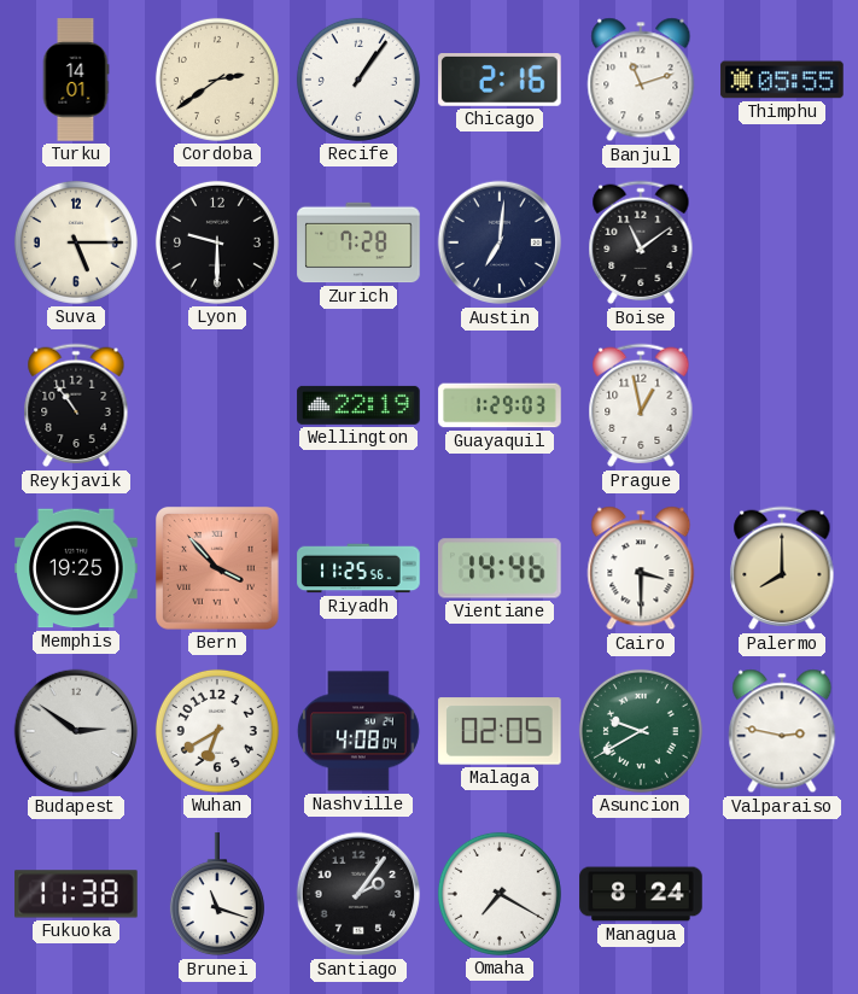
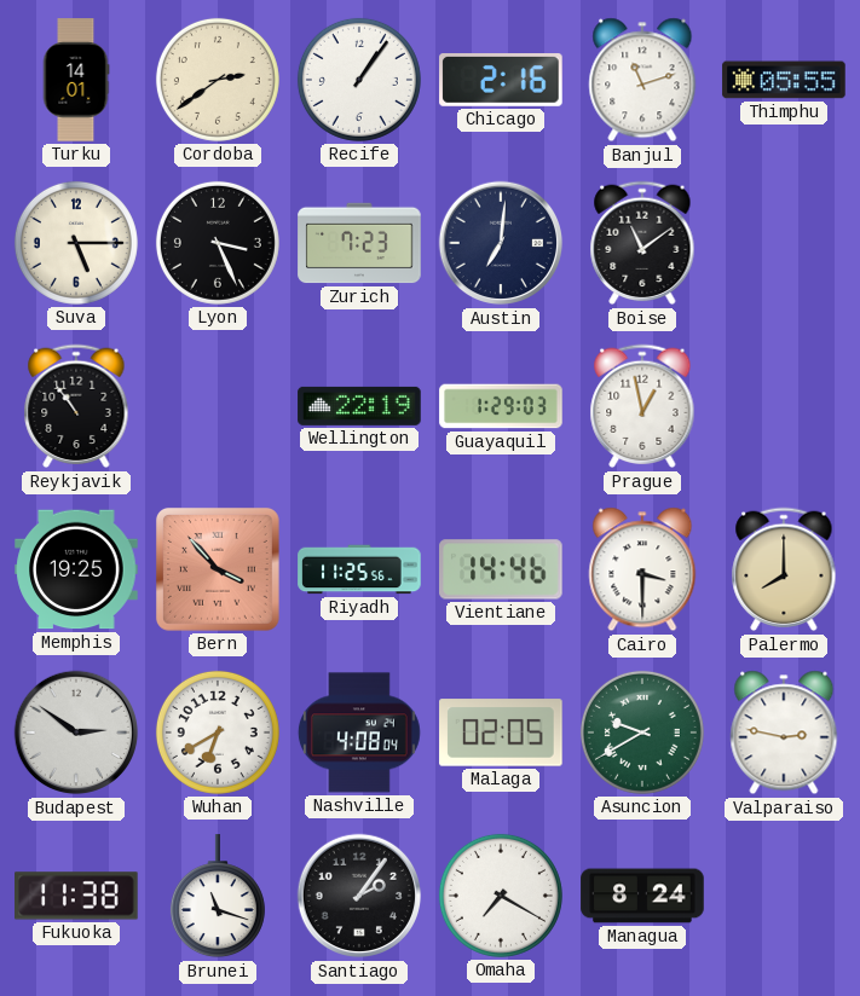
Lyon: 9:30 -> 3:26
Zurich: 7:28 -> 7:23
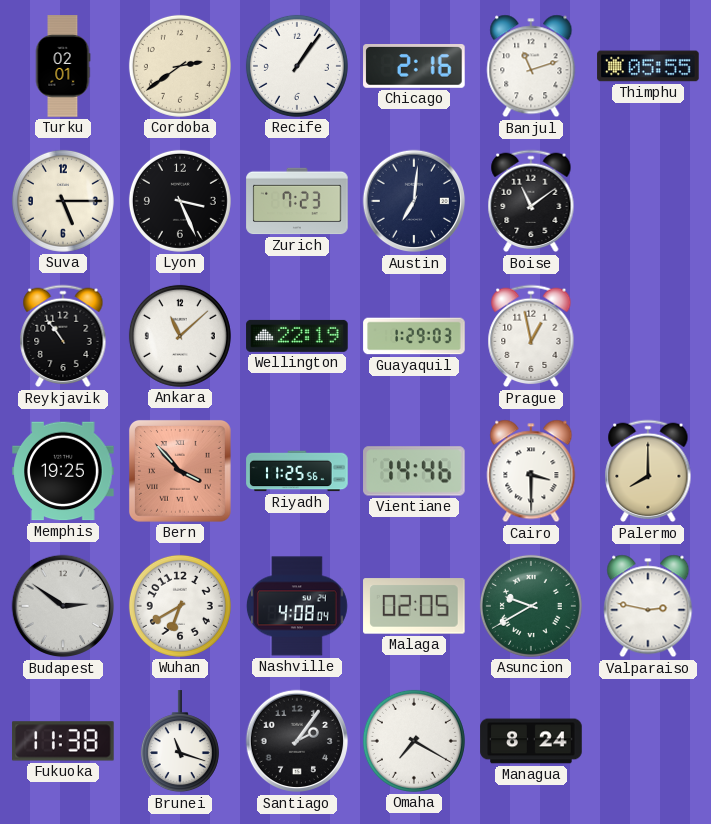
Turku: 14:01 -> 02:01
Ankara: none -> 11:08
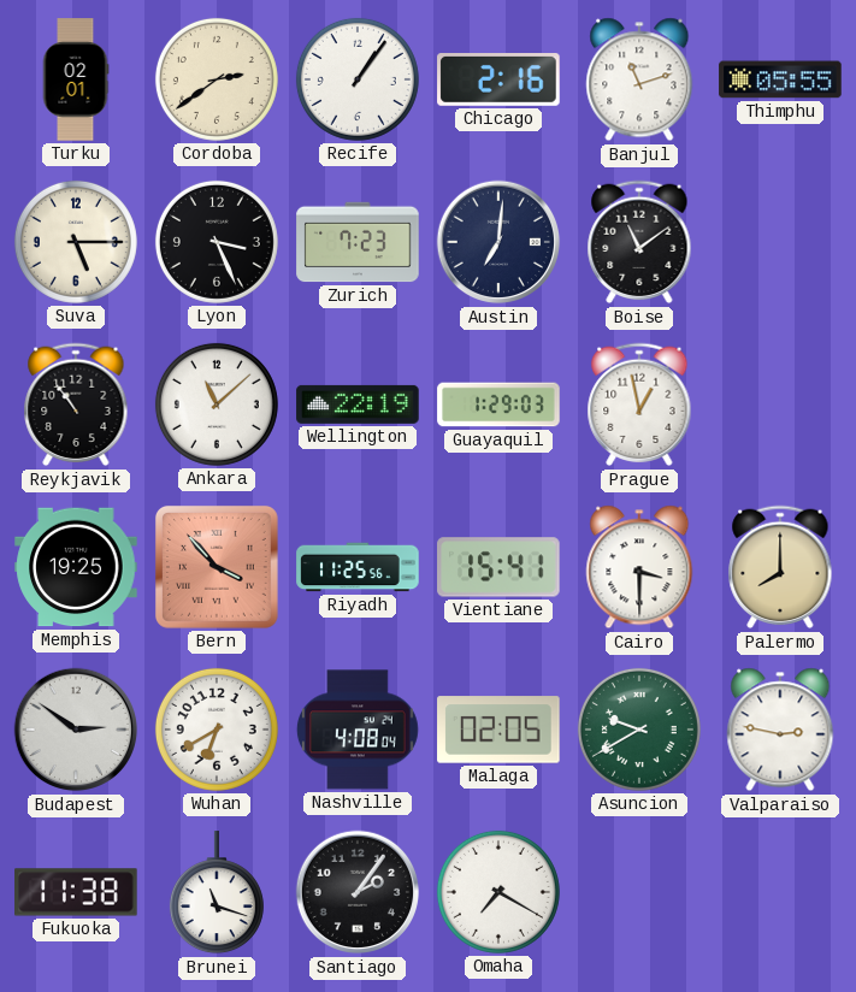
Vientiane: 14:46 -> 15:41
Managua: 8:24 -> none
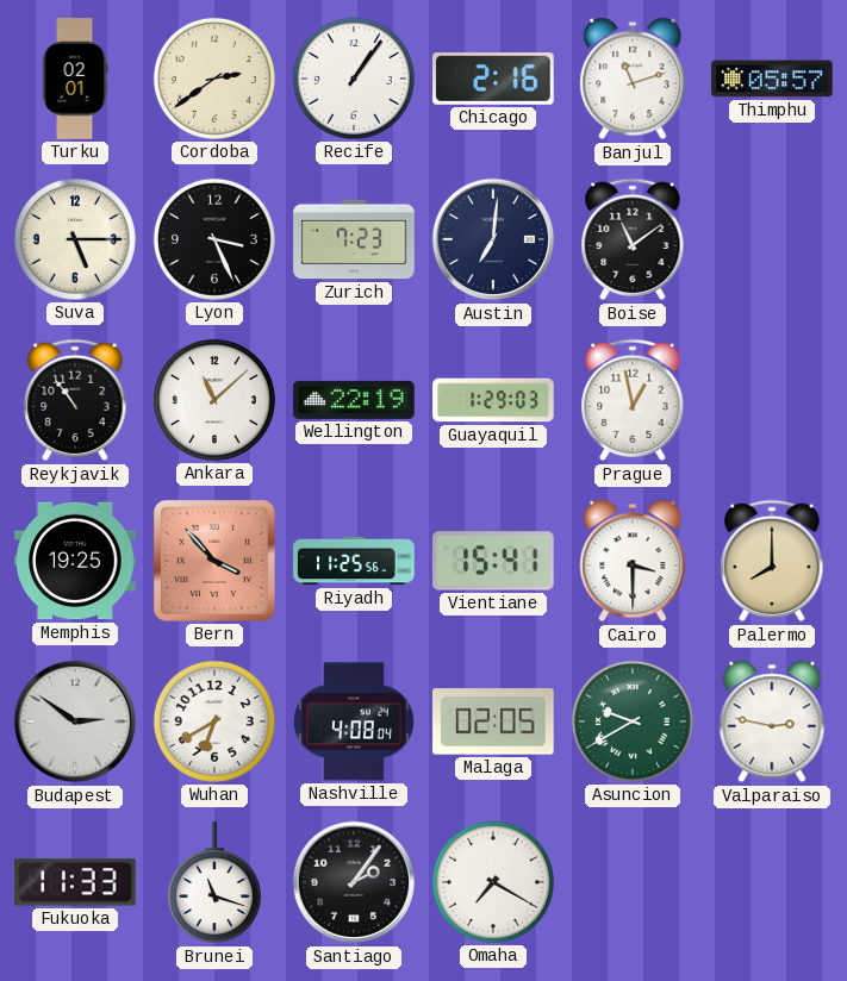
Thimphu: 05:55 -> 05:57
Fukuoka: 11:38 -> 11:33
